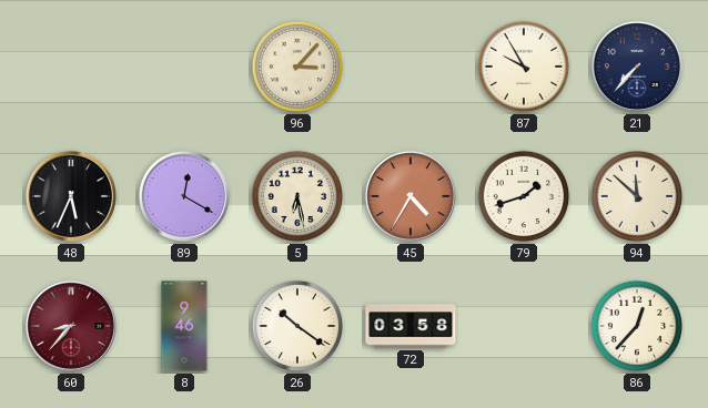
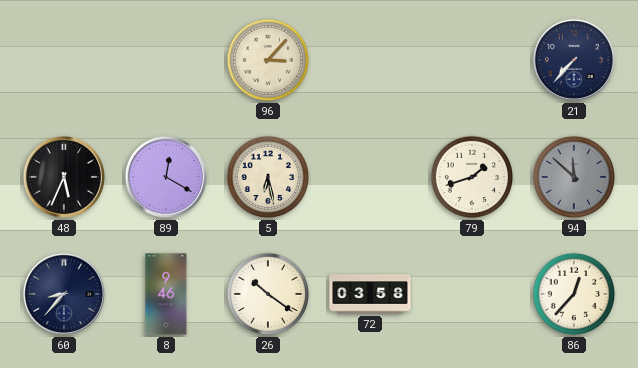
87: 9:55 -> none
45: 4:35 -> none
94 dial: cream -> grey
60 dial: burgundy -> navy
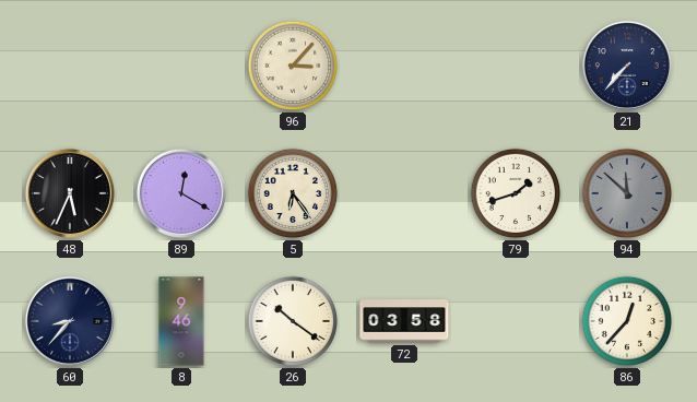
5: 6:28 -> 6:24
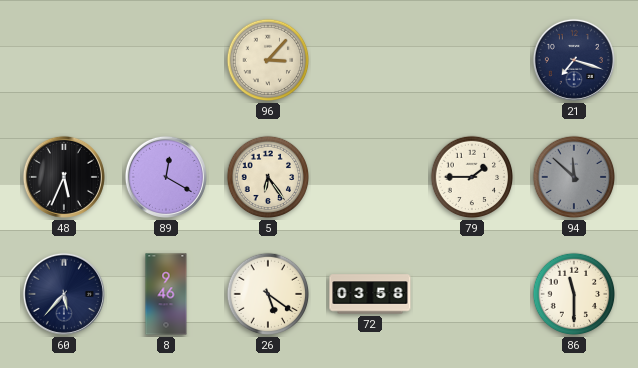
21: 7:37 -> 7:18
79: 1:42 -> 1:45
60: 8:37 -> 5:37
26: 10:21 -> 5:21
86: 12:37 -> 11:30
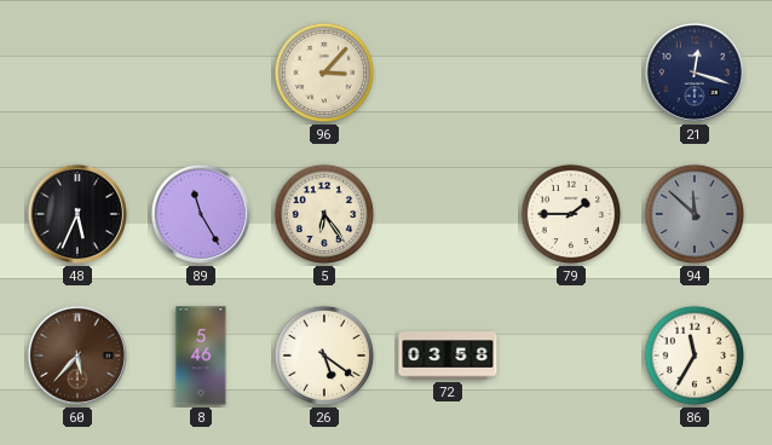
21: 7:18 -> 12:18
89: 12:20 -> 11:25
60 dial: navy -> brown
8: 9:46 -> 5:46
86: 11:30 -> 11:35
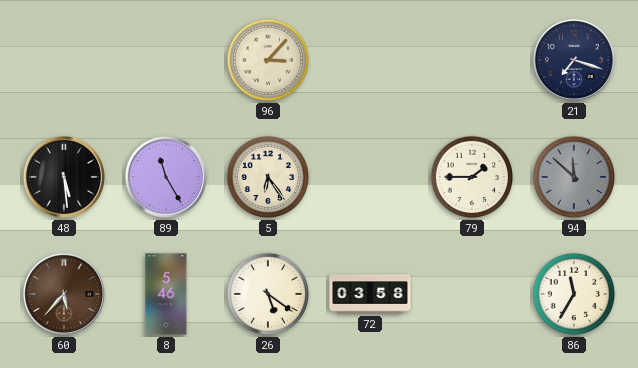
21: 12:18 -> 7:18
48: 5:34 -> 5:29
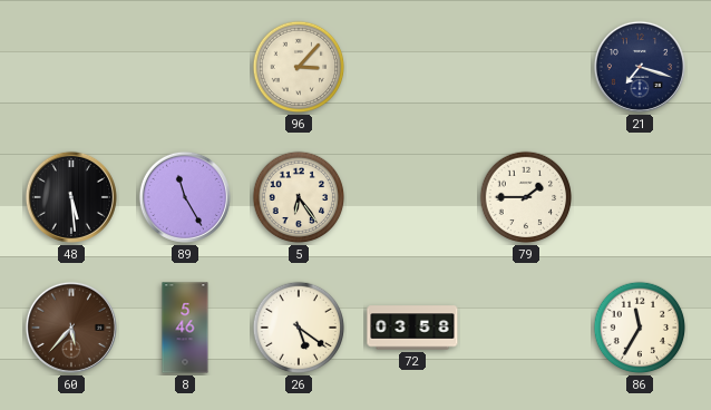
94: 11:52 -> none
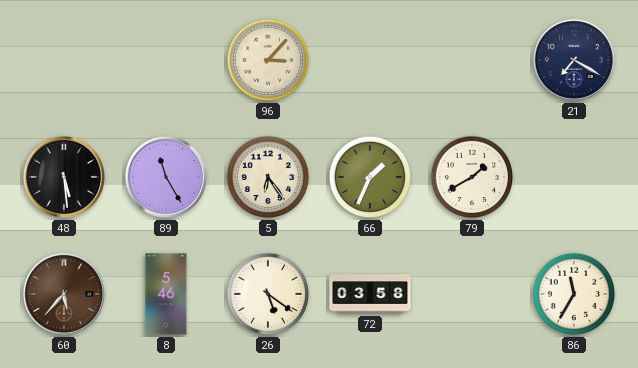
21: 7:18 -> 7:20
66: none -> 1:34
79: 1:45 -> 1:40
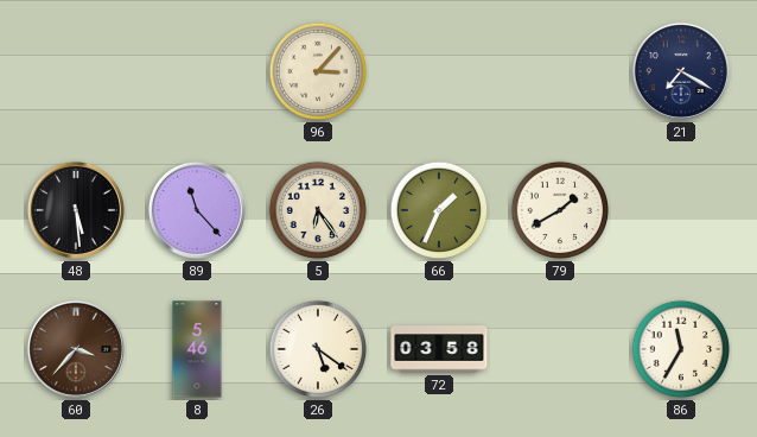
89: 11:25 -> 11:23
60: 5:37 -> 3:37
